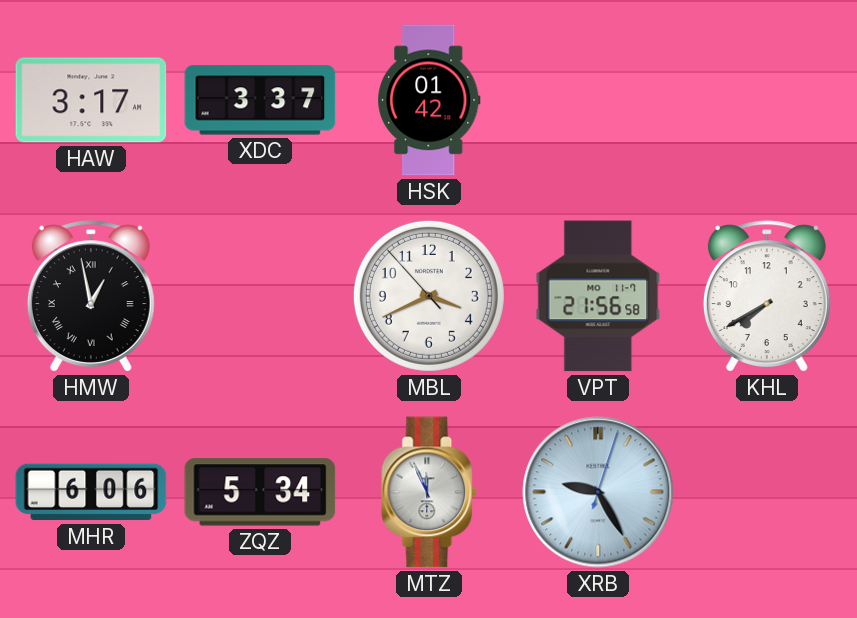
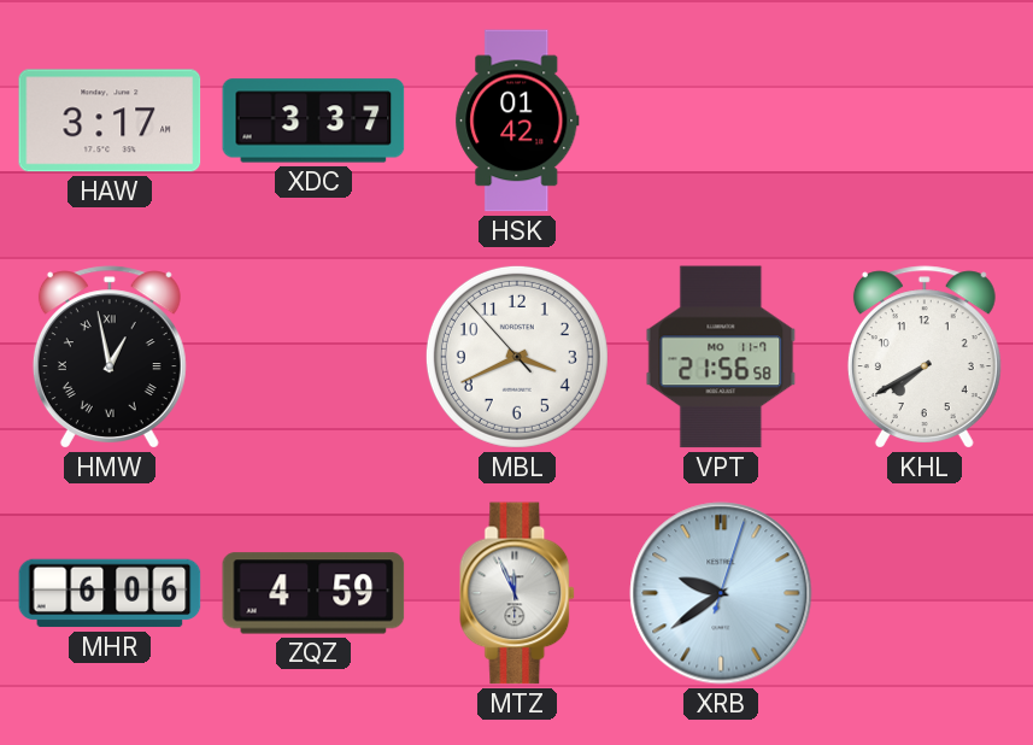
ZQZ: 5:34 -> 4:59
XRB: 9:25 -> 9:39
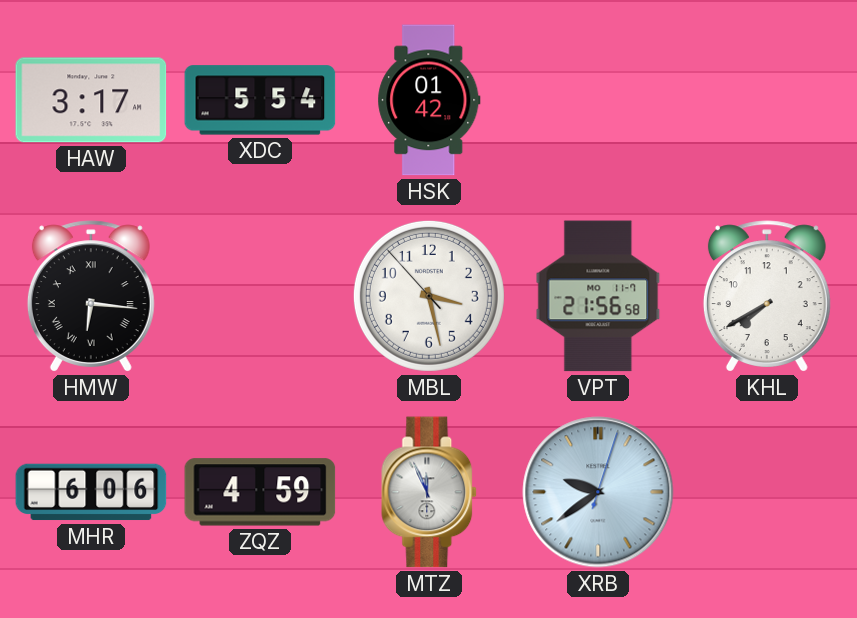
XDC: 3:37 -> 5:54
HMW: 12:58 -> 6:16
MBL: 3:40 -> 3:27
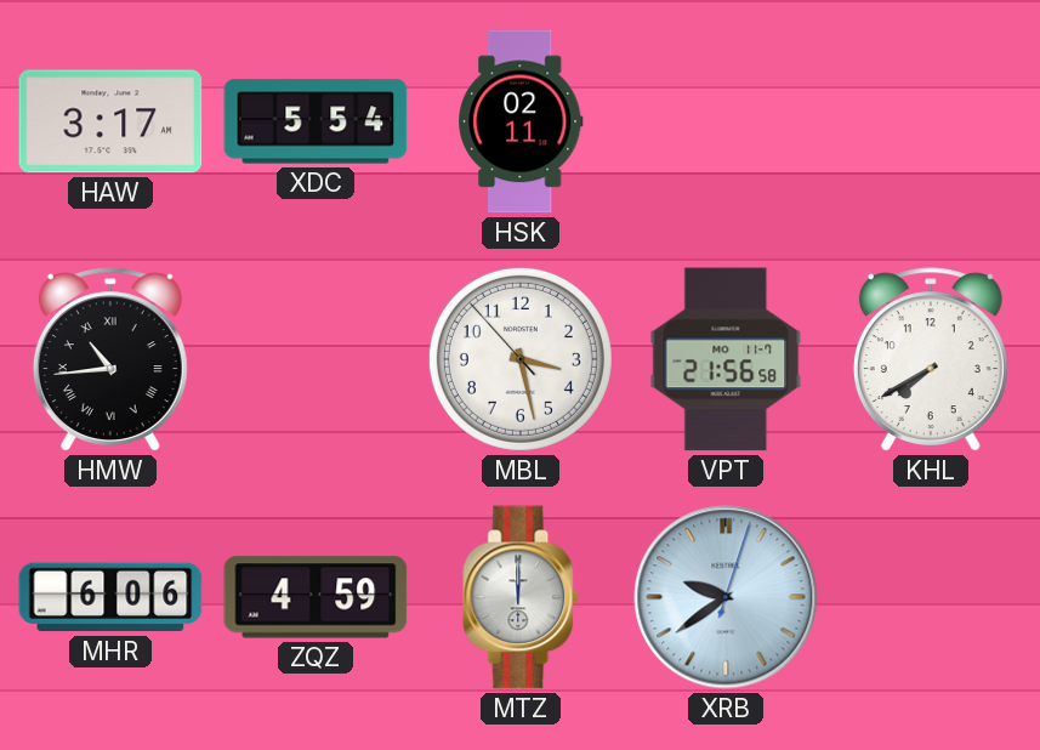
HSK: 01:42 -> 02:11
HMW: 6:16 -> 10:44
MTZ: 11:56 -> 12:00
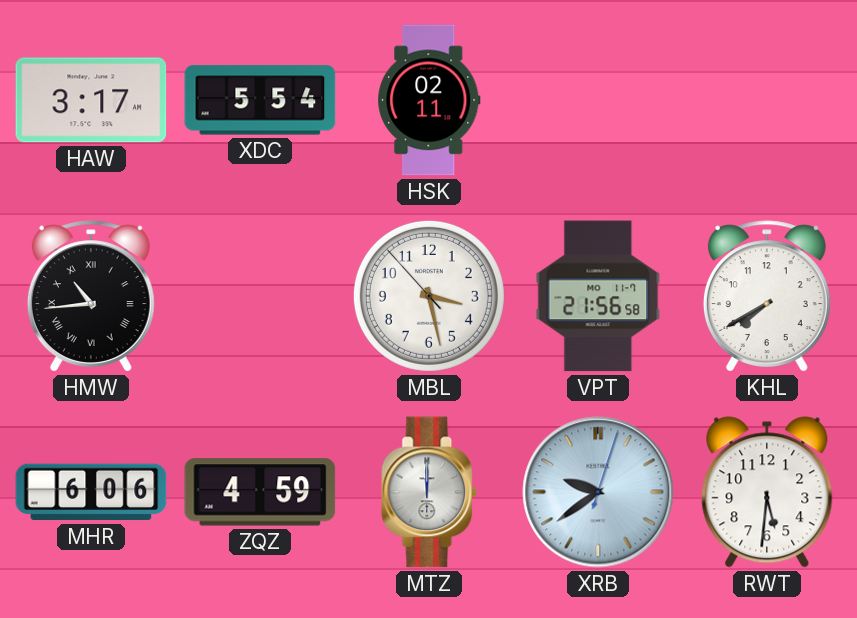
RWT: none -> 5:31
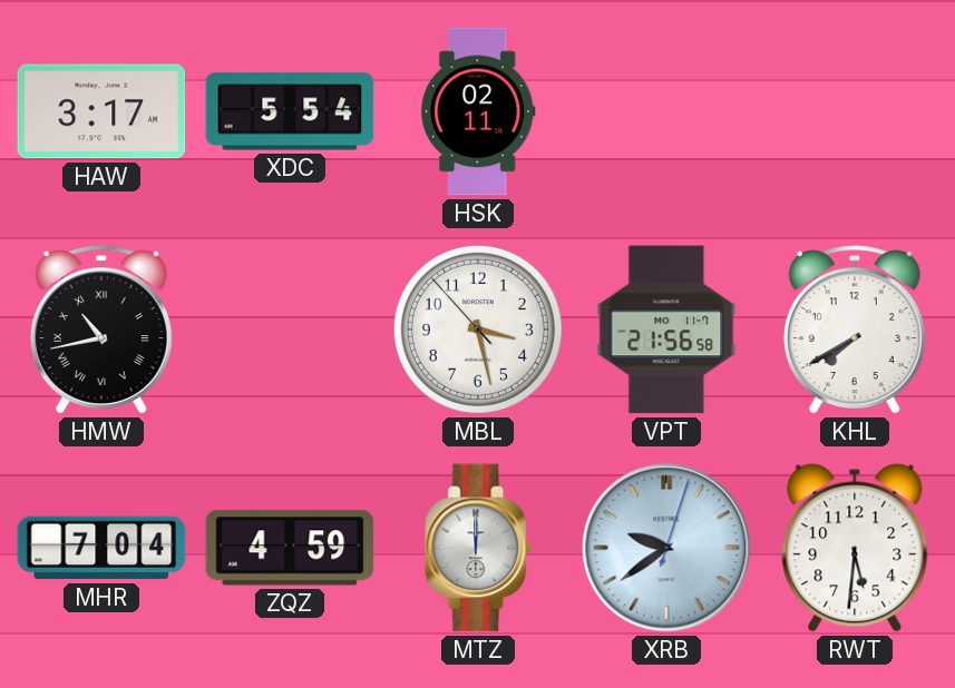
HMW: 10:44 -> 10:43
MHR: 6:06 -> 7:04
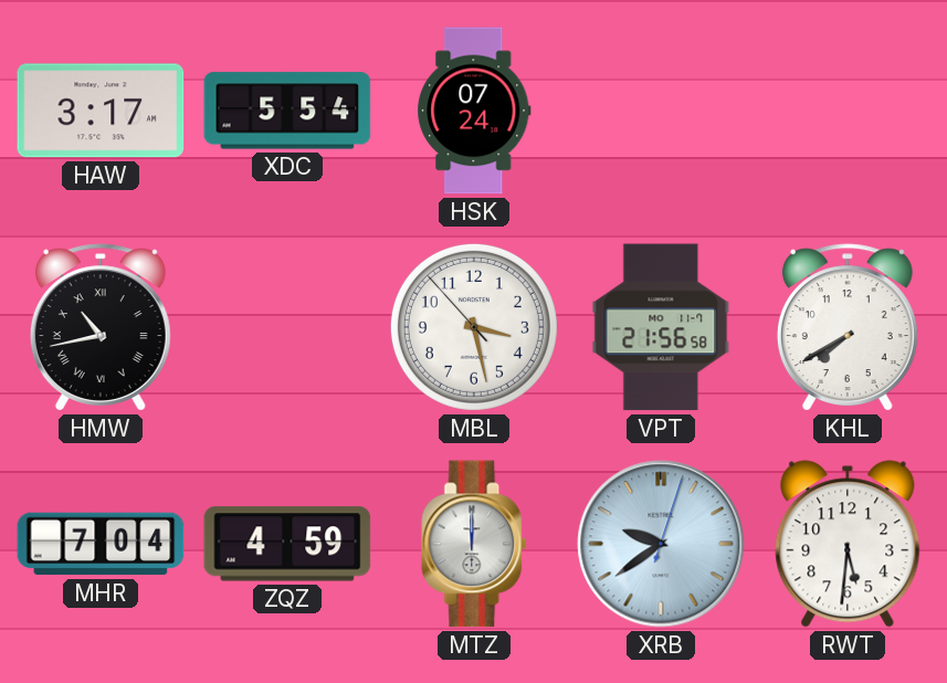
HSK: 02:11 -> 07:24
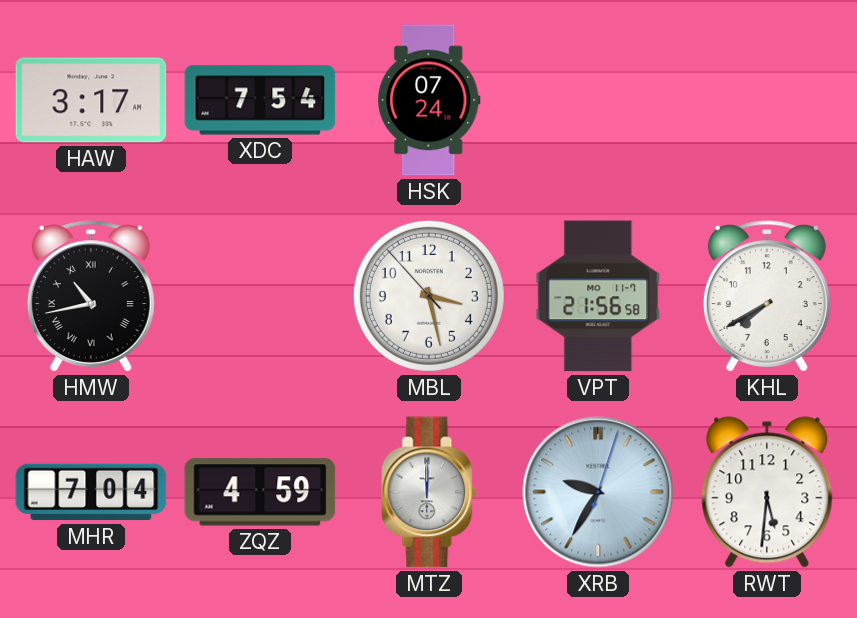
XDC: 5:54 -> 7:54
XRB: 9:39 -> 9:35
